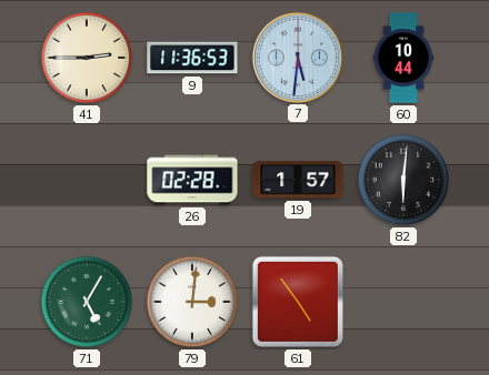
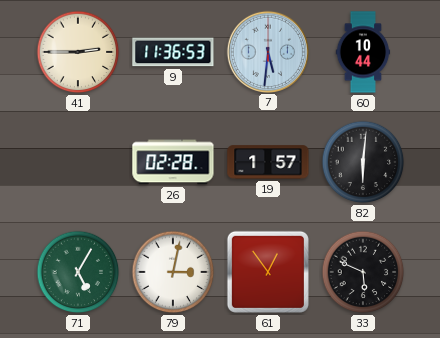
79: 3:01 -> 3:02
61: 4:54 -> 12:54
33: none -> 5:49
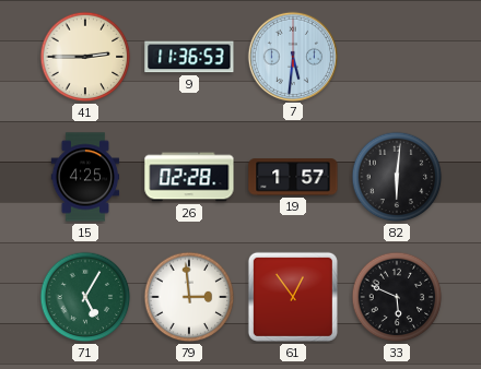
60: 10:44 -> none
15: none -> 4:25
79: 3:02 -> 2:59
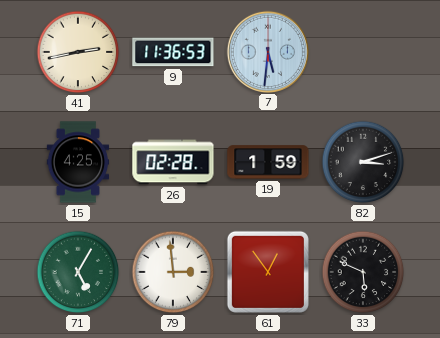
41: 2:45 -> 2:43
19: 1:57 -> 1:59
82: 6:01 -> 3:12
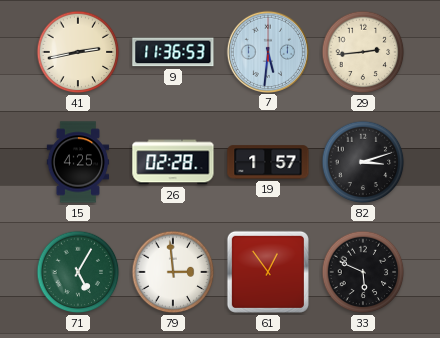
29: none -> 2:44
19: 1:59 -> 1:57
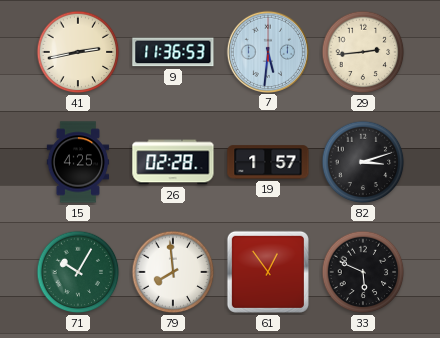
71: 5:05 -> 10:05
79: 2:59 -> 7:59
